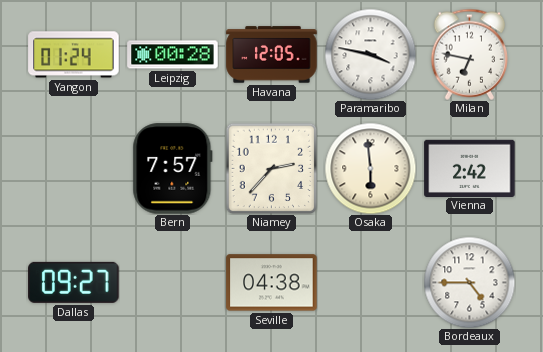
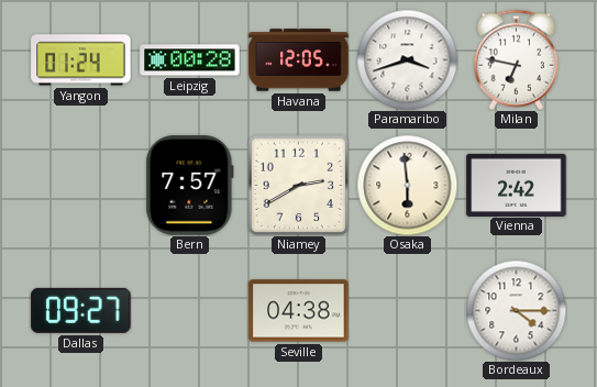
Paramaribo: 3:47 -> 3:42
Niamey: 2:37 -> 2:40
Bordeaux: 4:45 -> 4:15
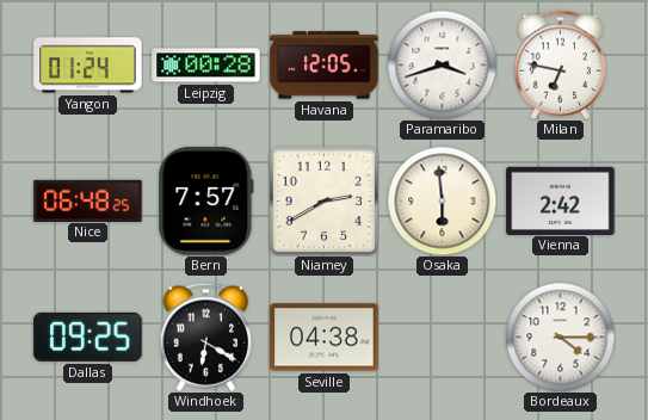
Nice: none -> 06:48
Dallas: 09:27 -> 09:25
Windhoek: none -> 6:20
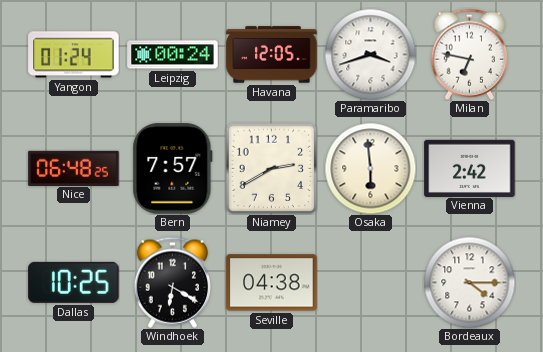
Leipzig: 00:28 -> 00:24
Dallas: 09:25 -> 10:25
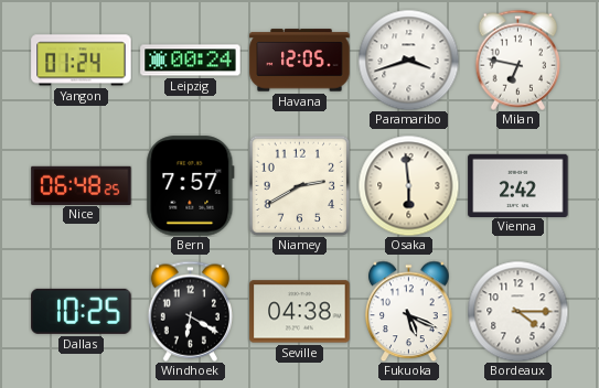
Fukuoka: none -> 5:19
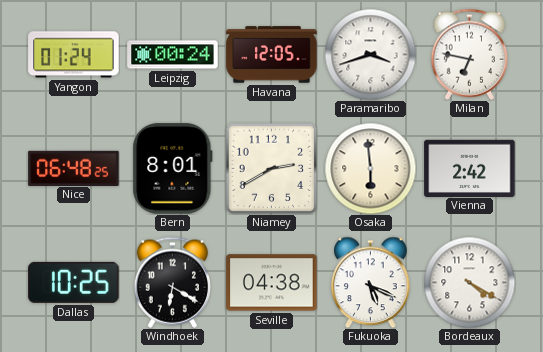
Bern: 7:57 -> 8:01
Bordeaux: 4:15 -> 4:20
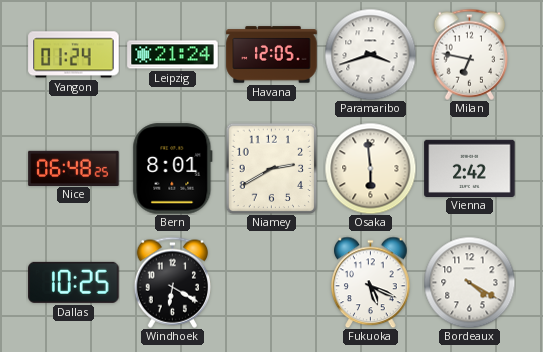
Leipzig: 00:24 -> 21:24
Seville: 04:38 -> none
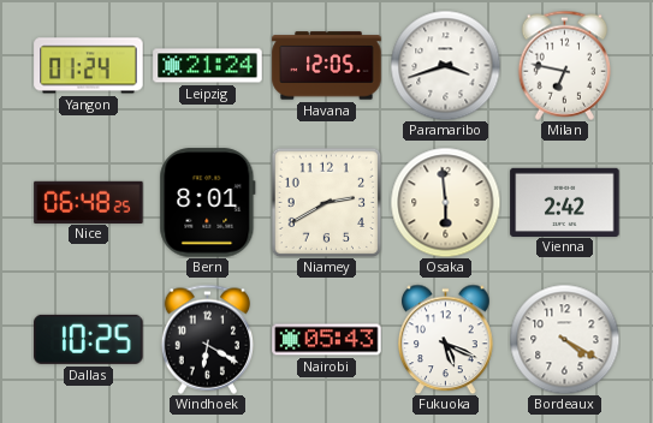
Nairobi: none -> 05:43
